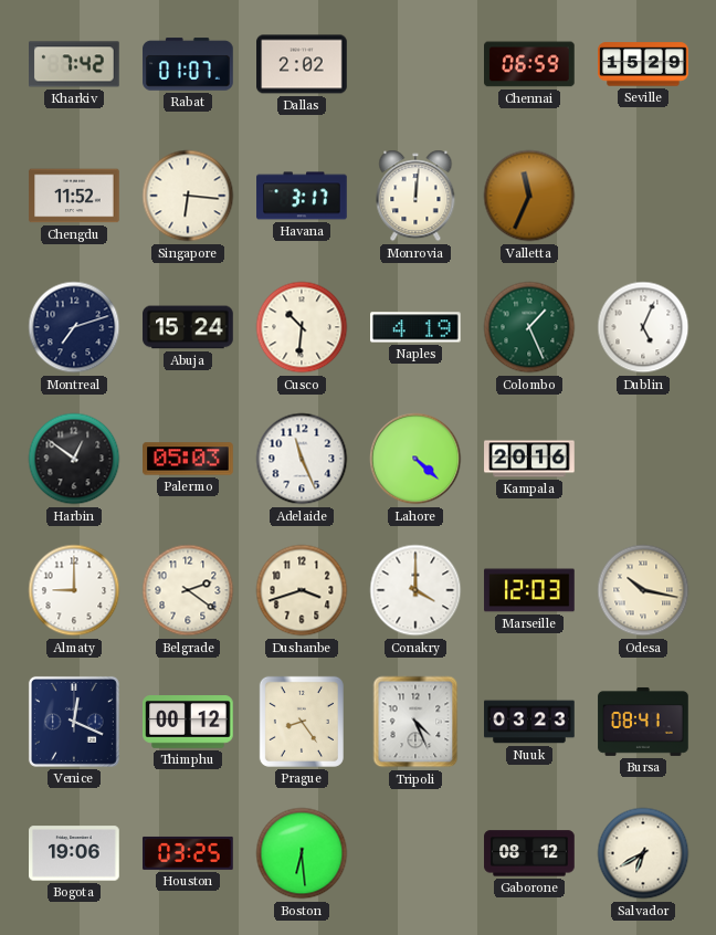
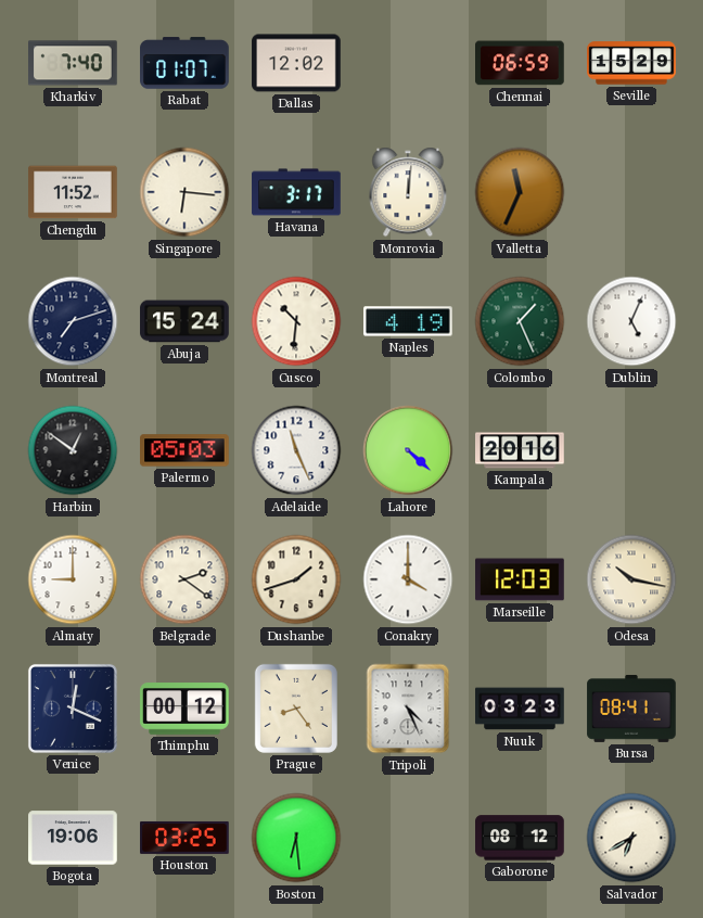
Kharkiv: 7:42 -> 7:40
Dallas: 2:02 -> 12:02
Dushanbe: 3:42 -> 1:42
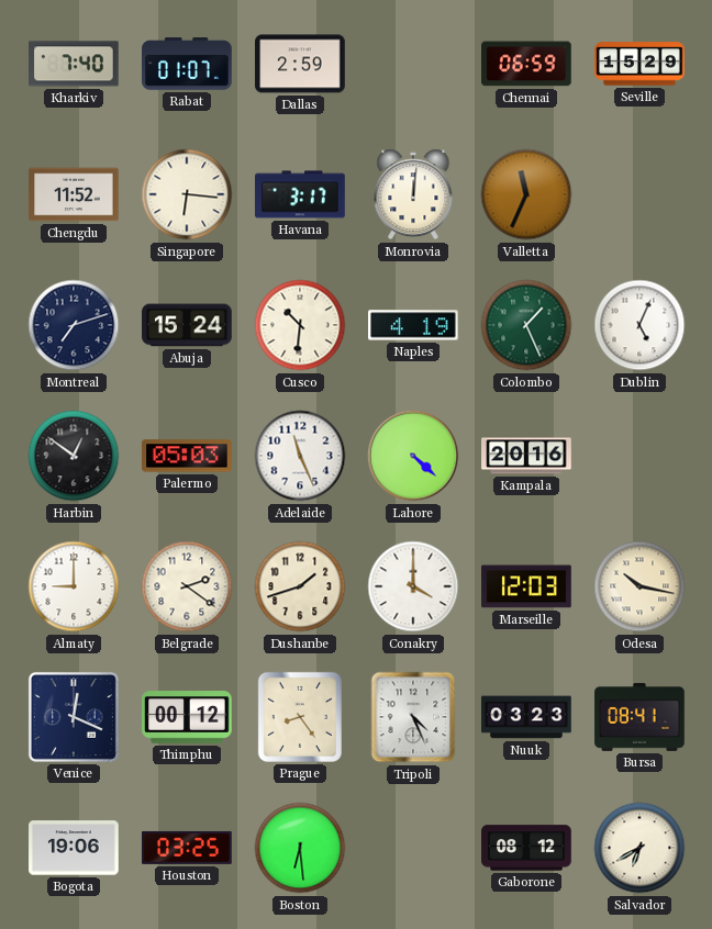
Dallas: 12:02 -> 2:59
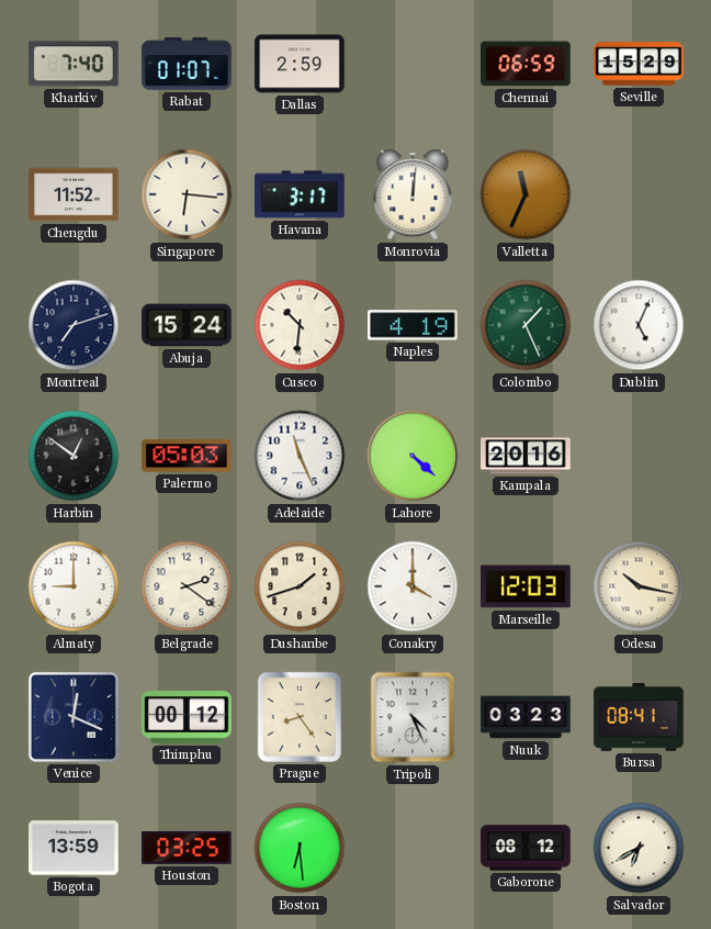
Bogota: 19:06 -> 13:59
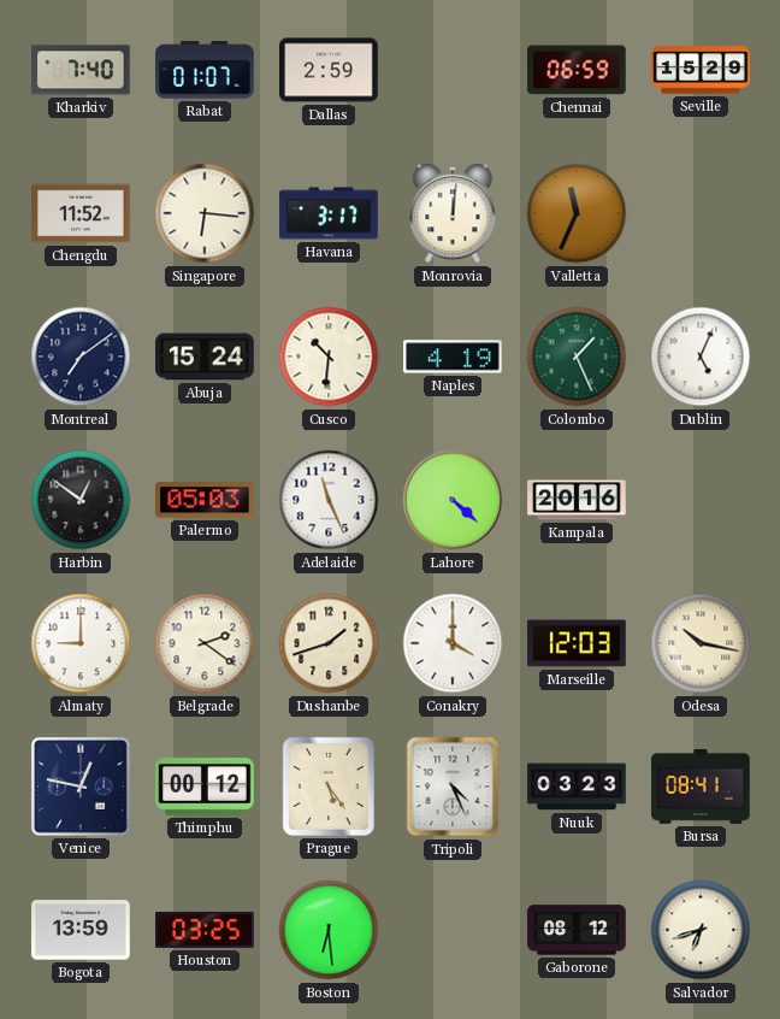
Montreal: 7:12 -> 7:09
Venice: 12:19 -> 12:47
Prague: 8:24 -> 5:24
Salvador: 6:40 -> 6:42
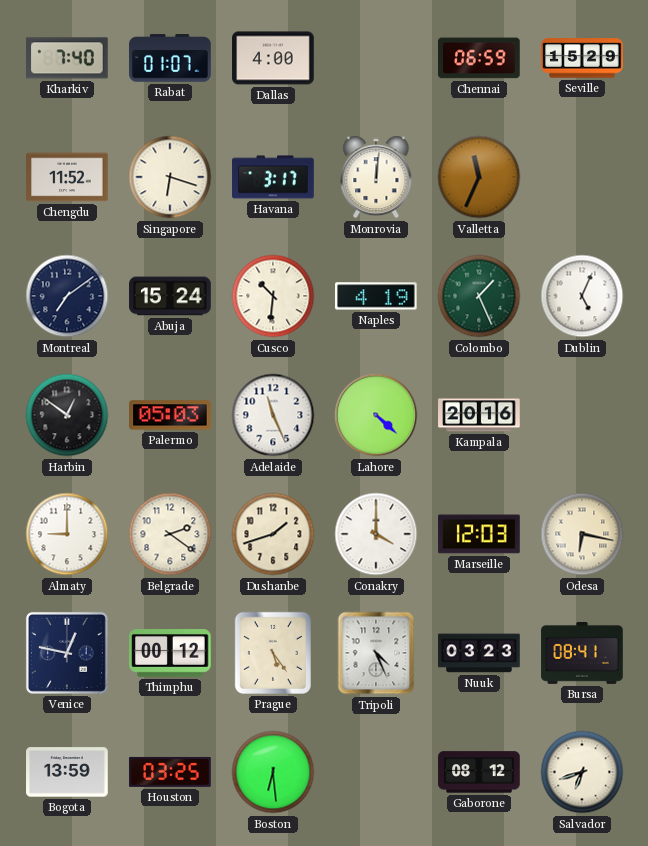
Dallas: 2:59 -> 4:00
Singapore: 6:16 -> 6:18
Odesa: 10:17 -> 6:17
